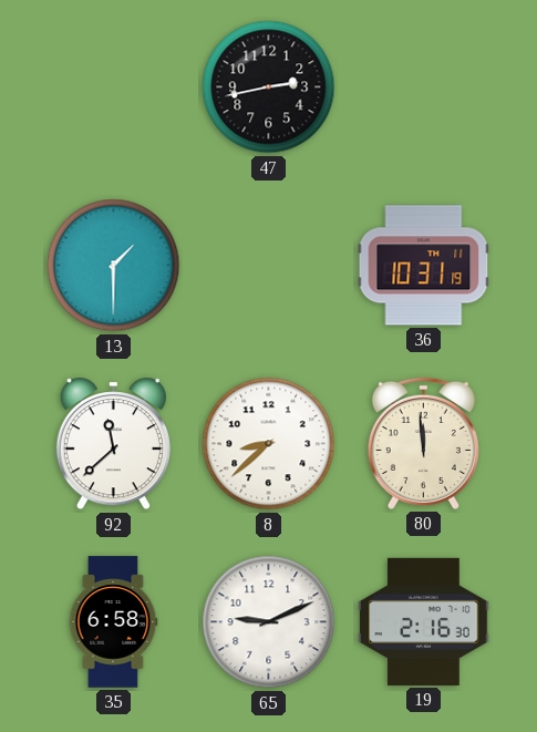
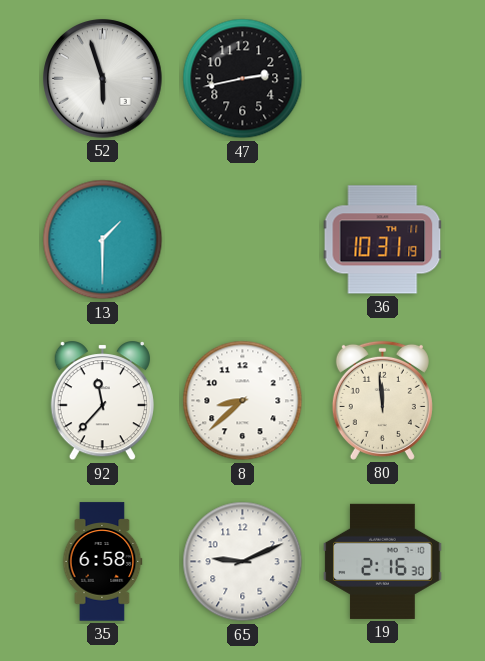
52: none -> 5:57
92: 11:38 -> 11:37
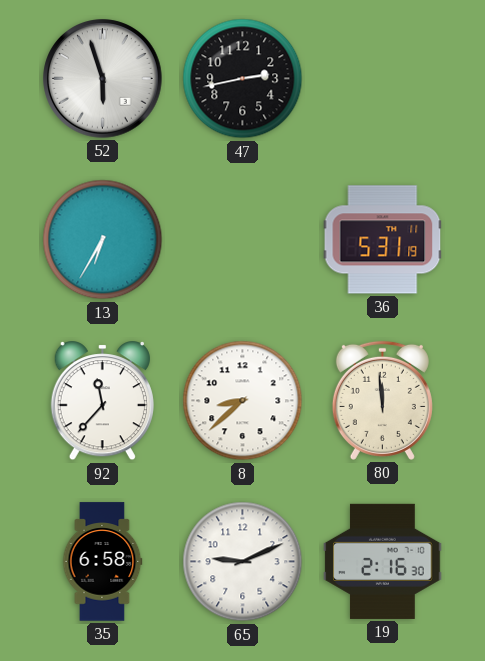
13: 1:30 -> 6:35
36: 10:31 -> 5:31
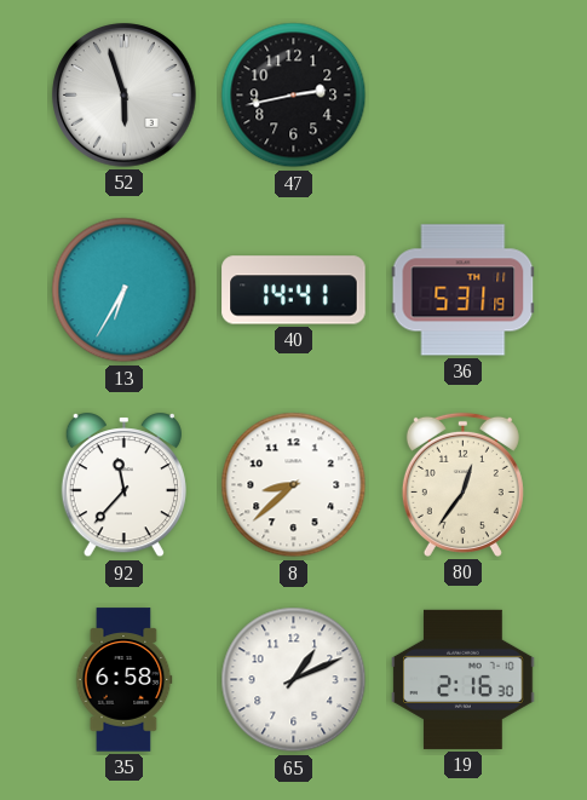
40: none -> 14:41
80: 11:59 -> 12:36
65: 9:11 -> 1:11
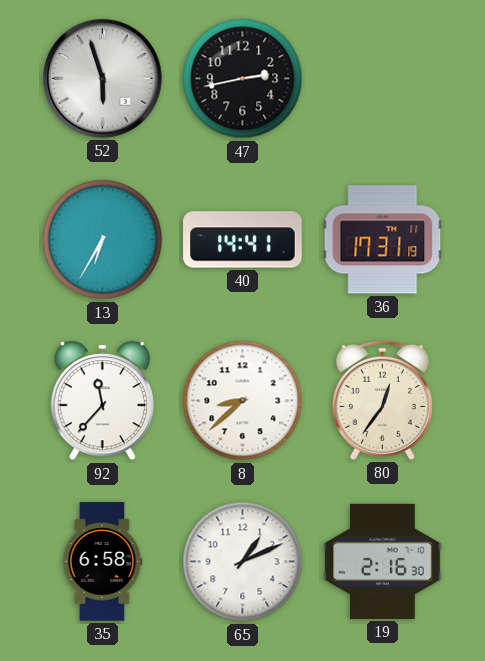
36: 5:31 -> 17:31
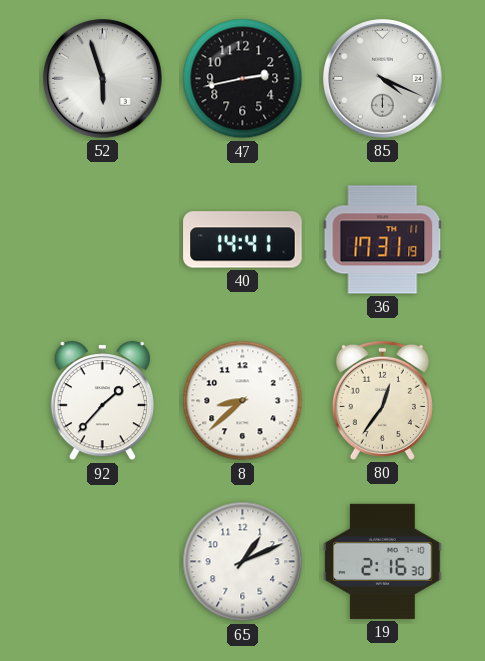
85: none -> 4:19
13: 6:35 -> none
92: 11:37 -> 1:37
35: 6:58 -> none
